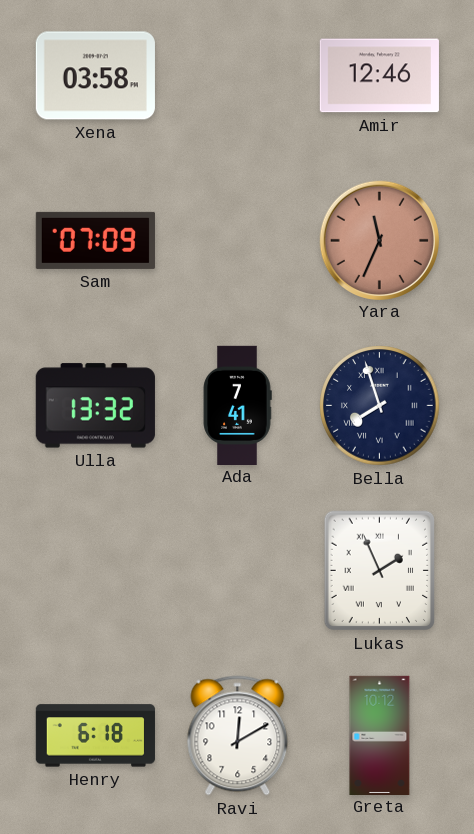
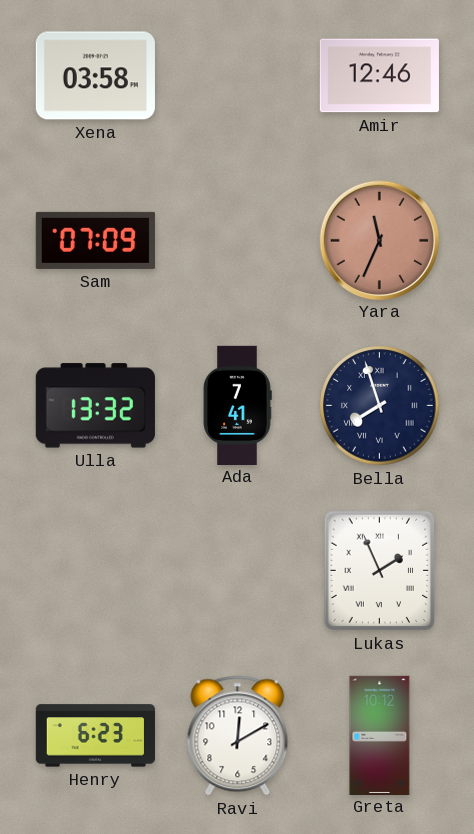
Henry: 6:18 -> 6:23
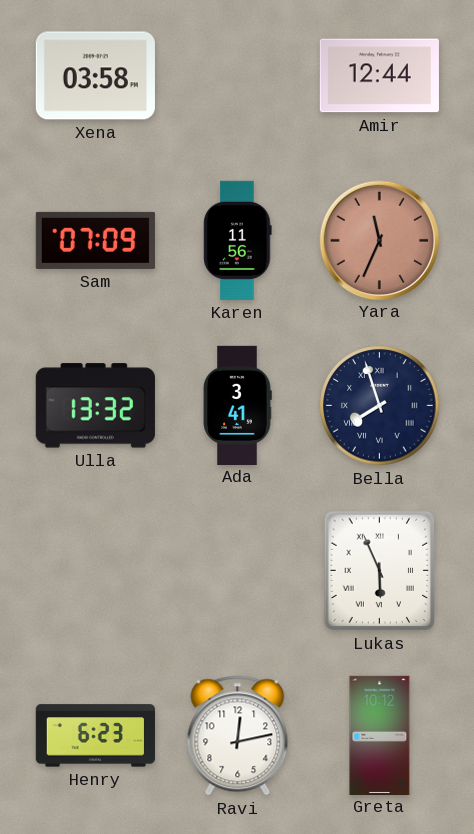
Amir: 12:46 -> 12:44
Karen: none -> 11:56
Ada: 7:41 -> 3:41
Lukas: 1:56 -> 5:56
Ravi: 12:10 -> 12:13
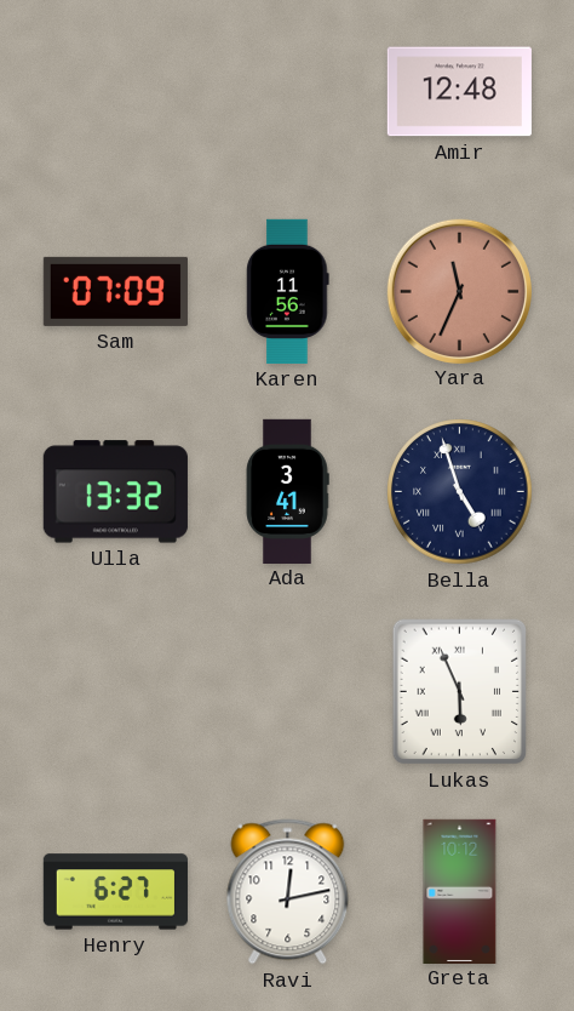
Xena: 03:58 -> none
Amir: 12:44 -> 12:48
Bella: 7:57 -> 4:57
Henry: 6:23 -> 6:27
